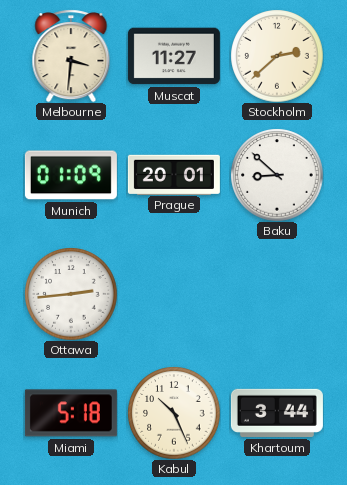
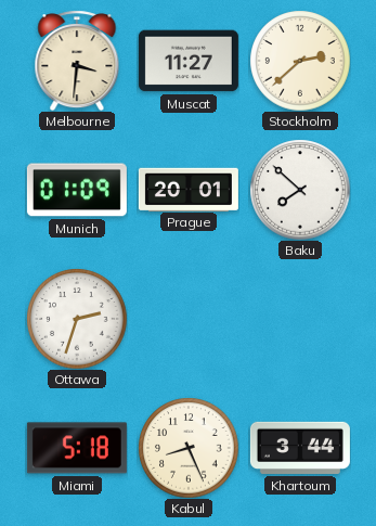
Baku: 8:52 -> 7:52
Ottawa: 2:44 -> 2:33
Kabul: 10:26 -> 8:26
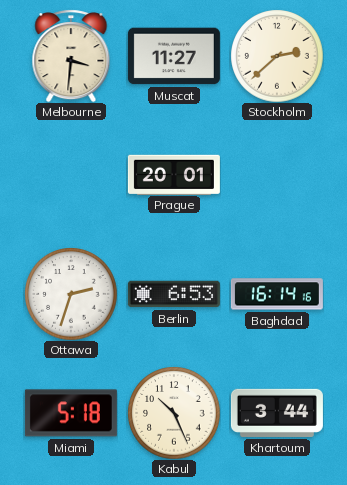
Munich: 01:09 -> none
Baku: 7:52 -> none
Berlin: none -> 6:53
Baghdad: none -> 16:14
Kabul: 8:26 -> 10:26
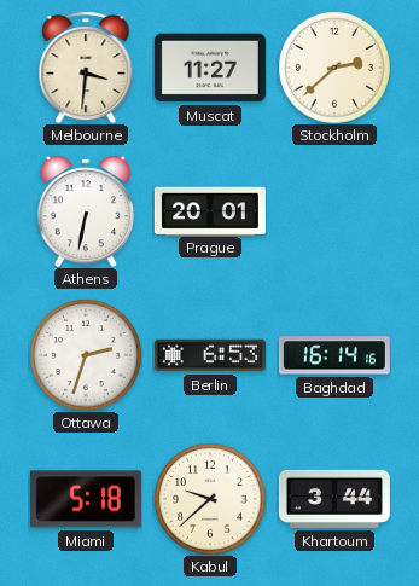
Athens: none -> 6:32
Kabul: 10:26 -> 9:38
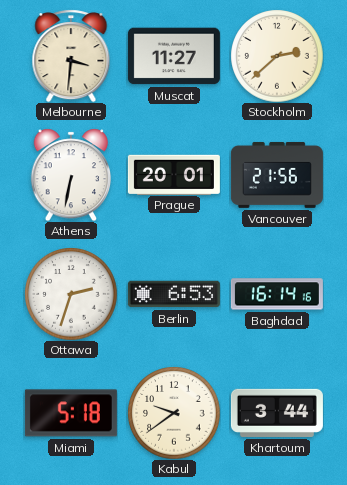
Vancouver: none -> 21:56
Kabul: 9:38 -> 9:39
